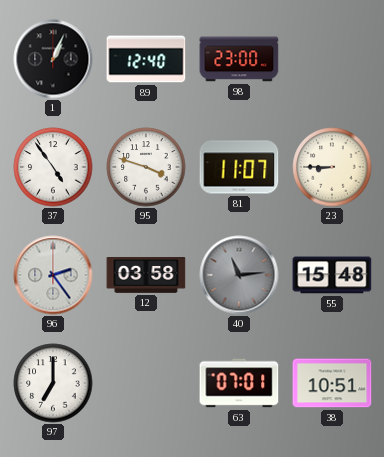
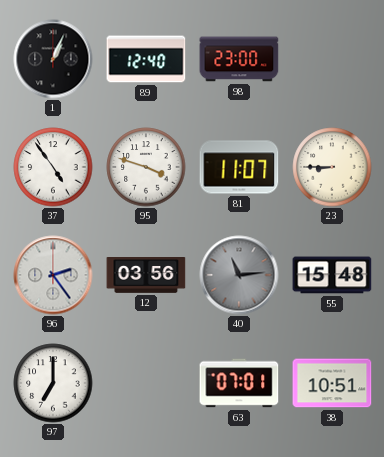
12: 03:58 -> 03:56
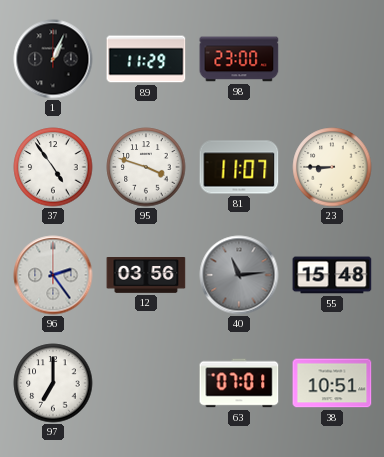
89: 12:40 -> 11:29
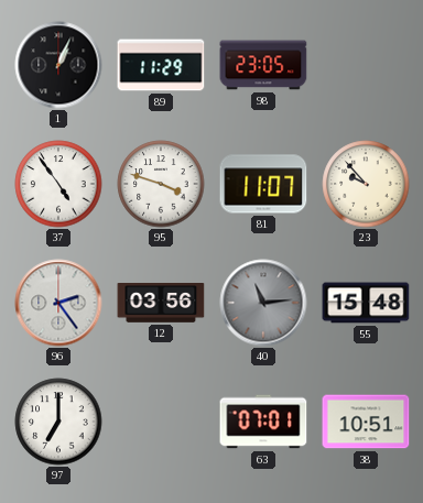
98: 23:00 -> 23:05
23: 8:45 -> 9:53
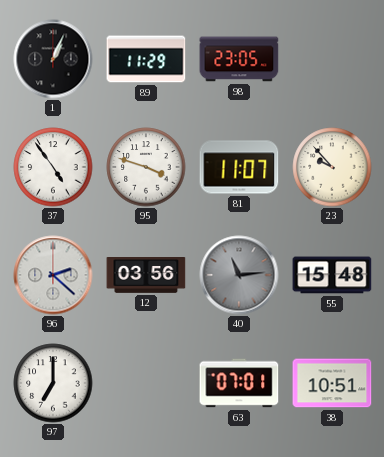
96: 2:24 -> 2:22
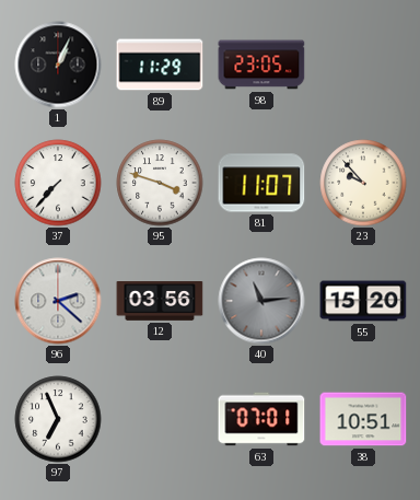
37: 4:54 -> 7:37
55: 15:48 -> 15:20
97: 7:00 -> 6:56
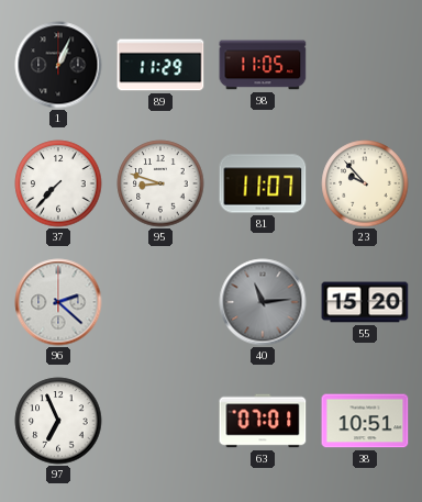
98: 23:05 -> 11:05
95: 3:48 -> 8:48
12: 03:56 -> none
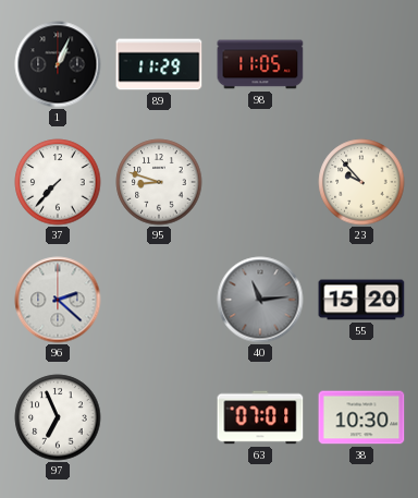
81: 11:07 -> none
38: 10:51 -> 10:30
